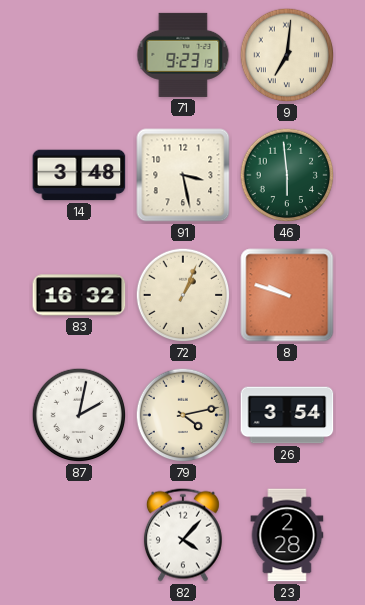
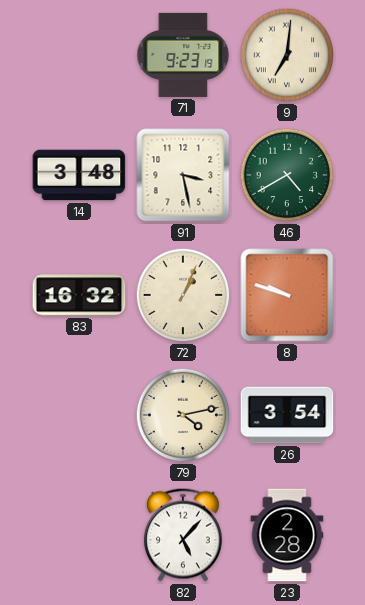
46: 5:59 -> 4:40
87: 2:02 -> none
82: 4:07 -> 5:07
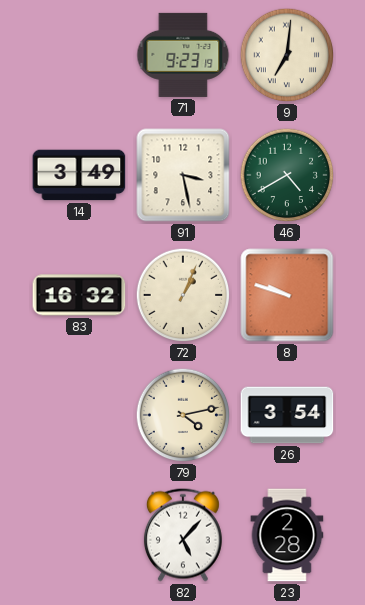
14: 3:48 -> 3:49
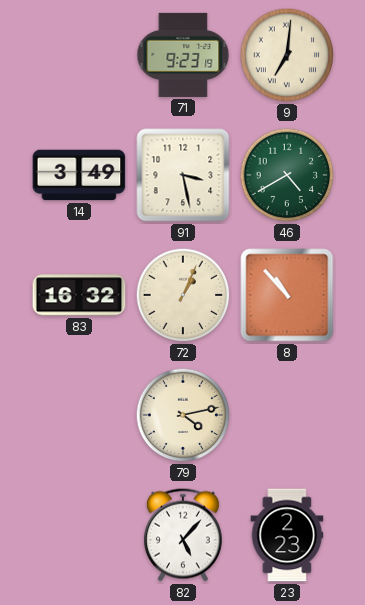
8: 9:48 -> 10:53
26: 3:54 -> none
23: 2:28 -> 2:23
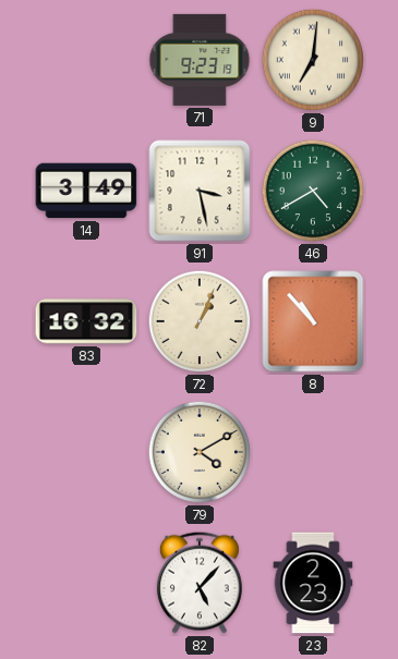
79: 4:13 -> 4:10
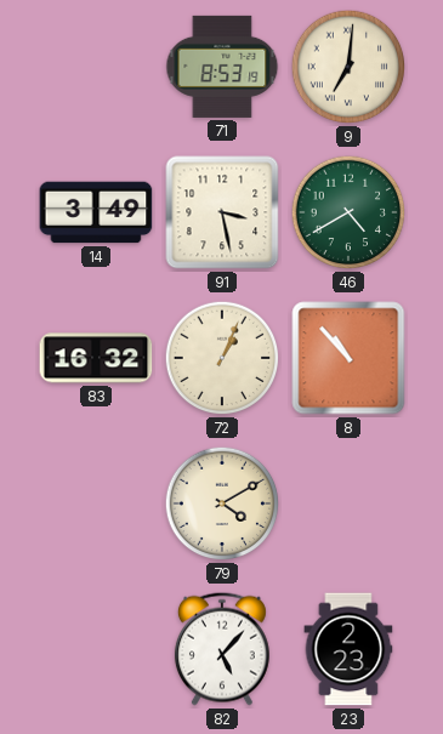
71: 9:23 -> 8:53
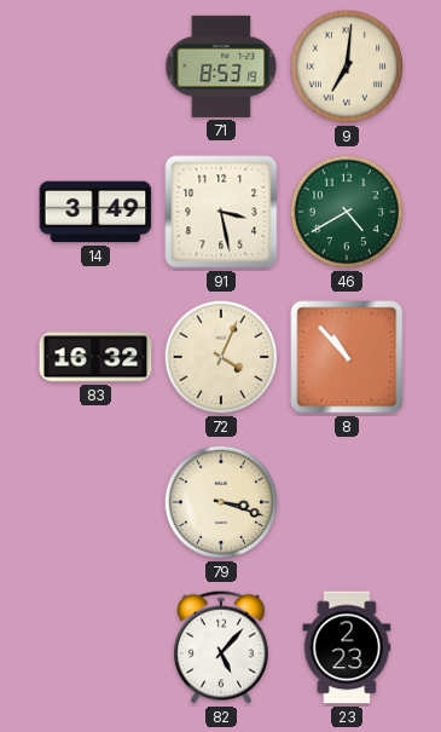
72: 1:04 -> 4:04
79: 4:10 -> 3:18
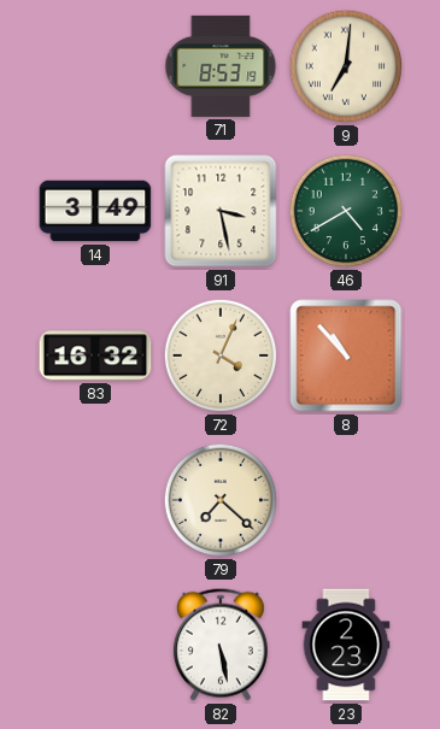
79: 3:18 -> 7:22
82: 5:07 -> 5:28
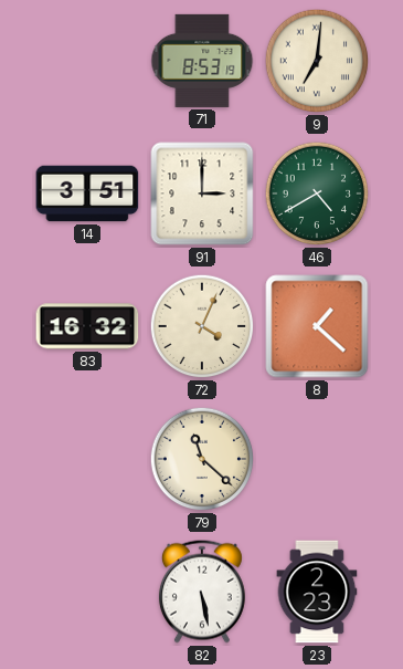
14: 3:49 -> 3:51
91: 3:28 -> 3:00
8: 10:53 -> 1:22
79: 7:22 -> 11:22
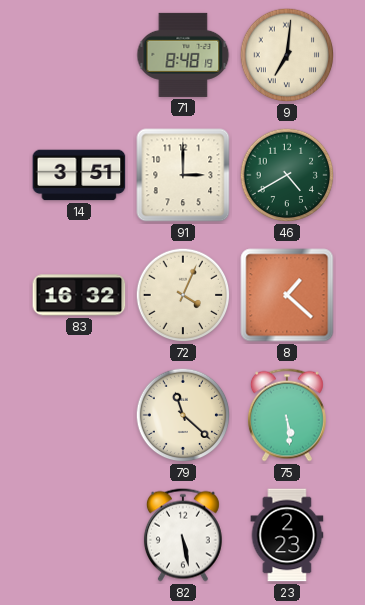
71: 8:53 -> 8:48
75: none -> 5:29
